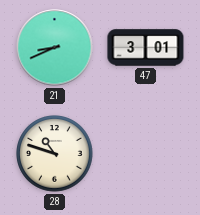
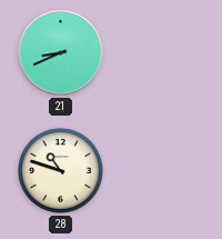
47: 3:01 -> none
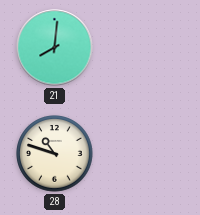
21: 8:41 -> 8:01
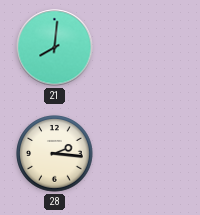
28: 10:48 -> 2:16
